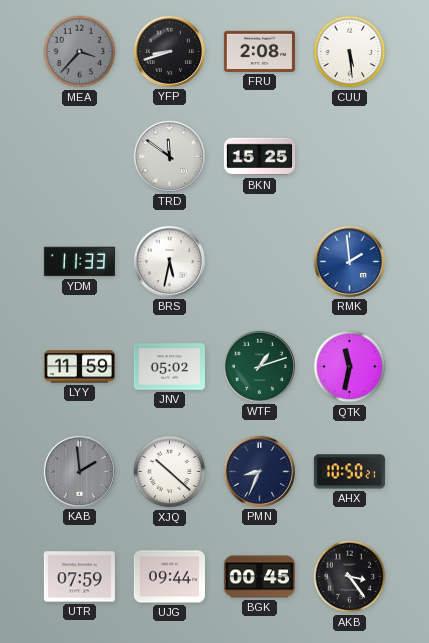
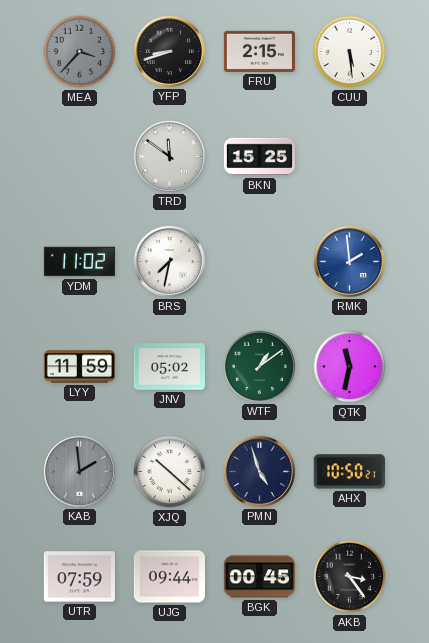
FRU: 2:08 -> 2:15
YDM: 11:33 -> 11:02
BRS: 5:32 -> 7:32
WTF: 1:12 -> 1:09
PMN: 8:34 -> 4:57
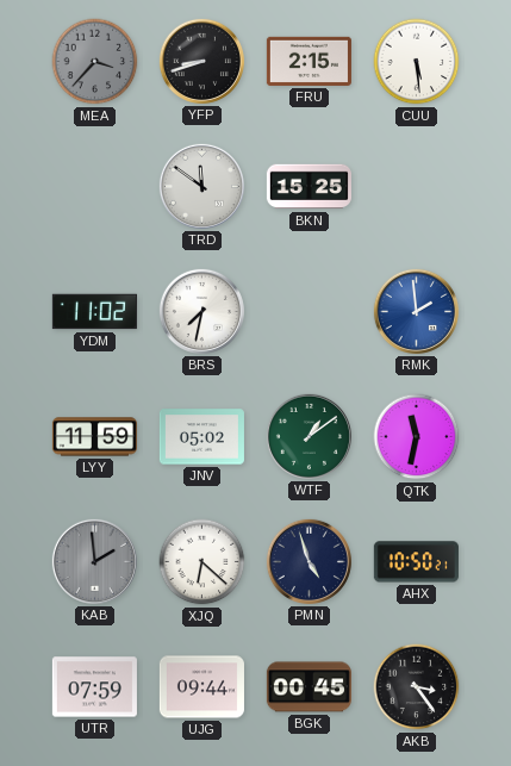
XJQ: 10:22 -> 6:22
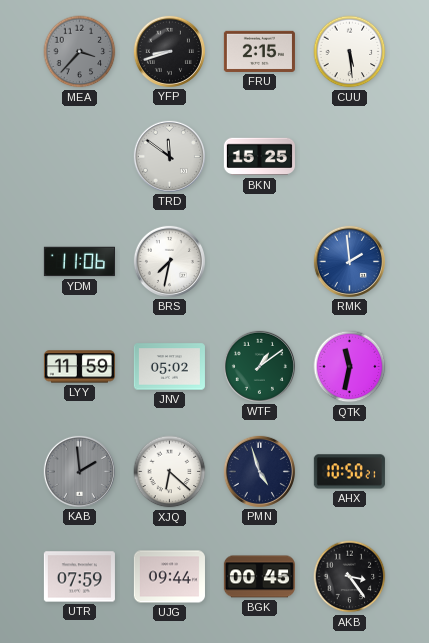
YDM: 11:02 -> 11:06
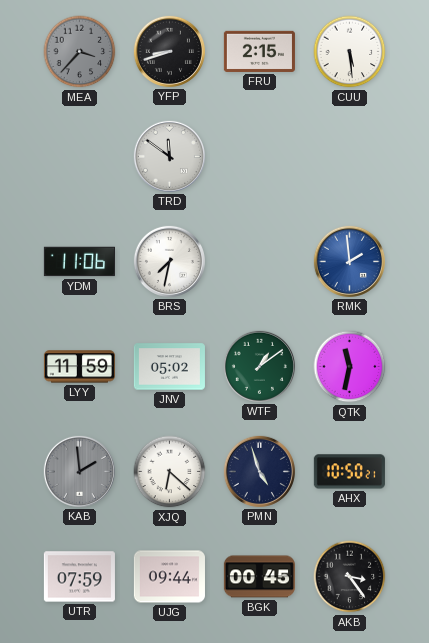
BKN: 15:25 -> none
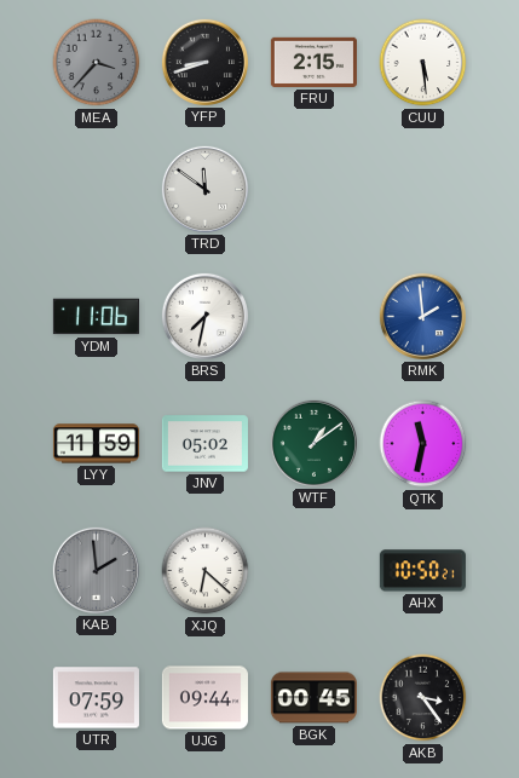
PMN: 4:57 -> none
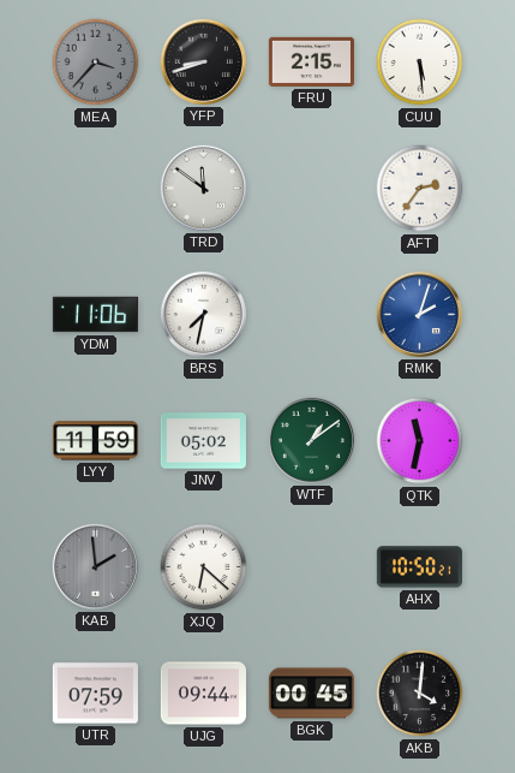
AFT: none -> 2:36
RMK: 1:59 -> 2:03
AKB: 3:24 -> 4:01
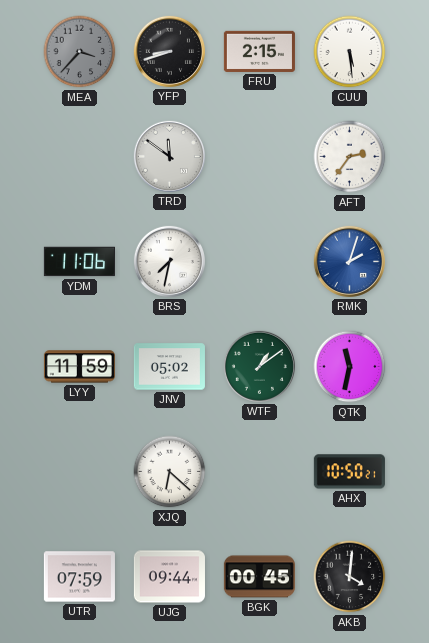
KAB: 1:59 -> none
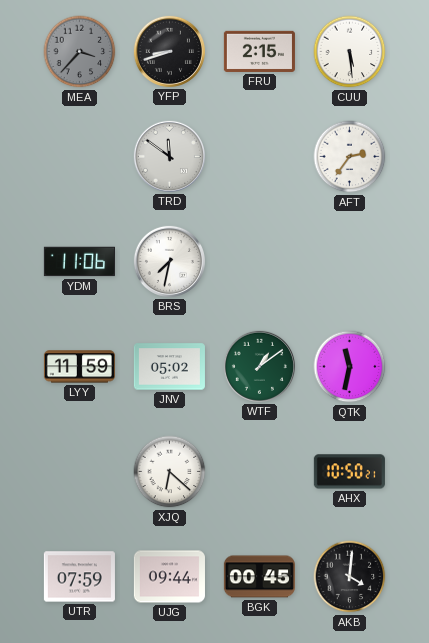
RMK: 2:03 -> none
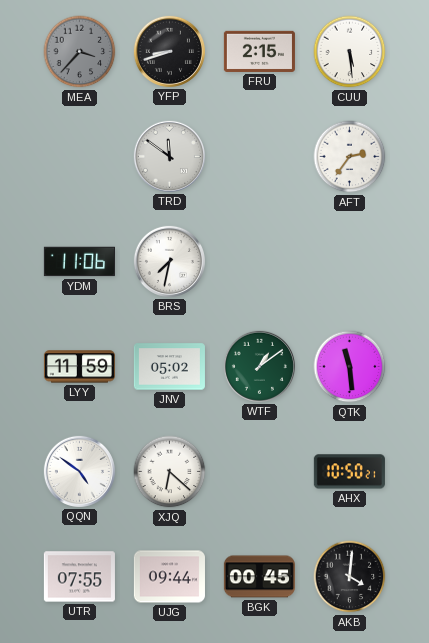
QTK: 11:32 -> 11:29
QQN: none -> 4:51
UTR: 07:59 -> 07:55
